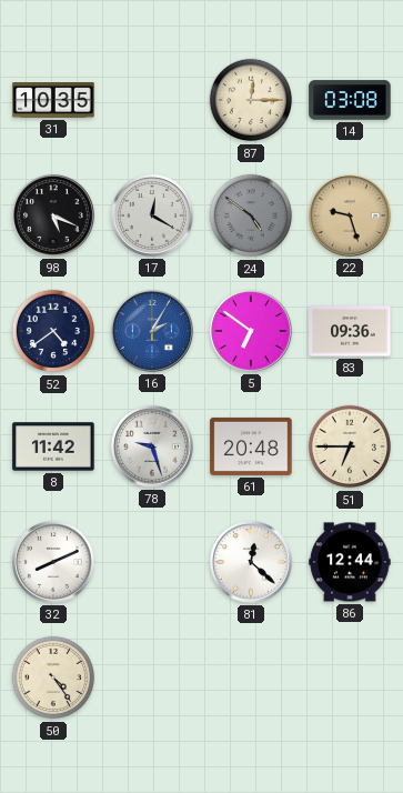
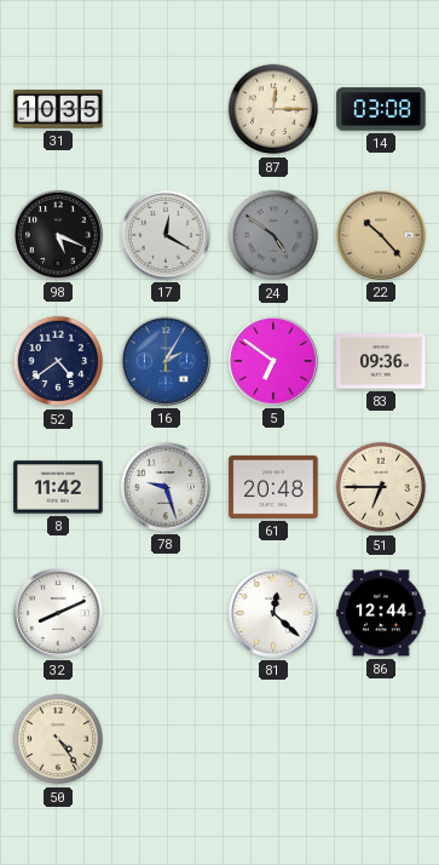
22: 9:27 -> 10:23
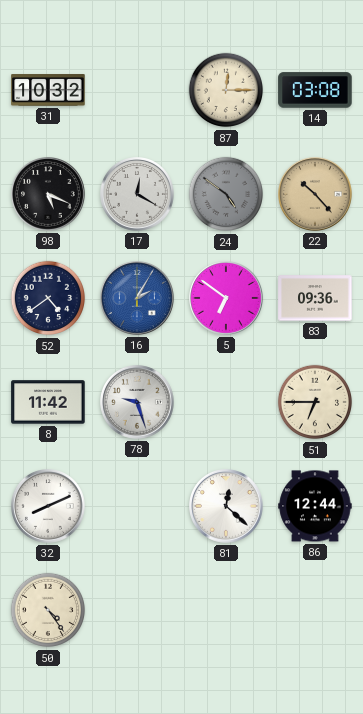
31: 10:35 -> 10:32
61: 20:48 -> none
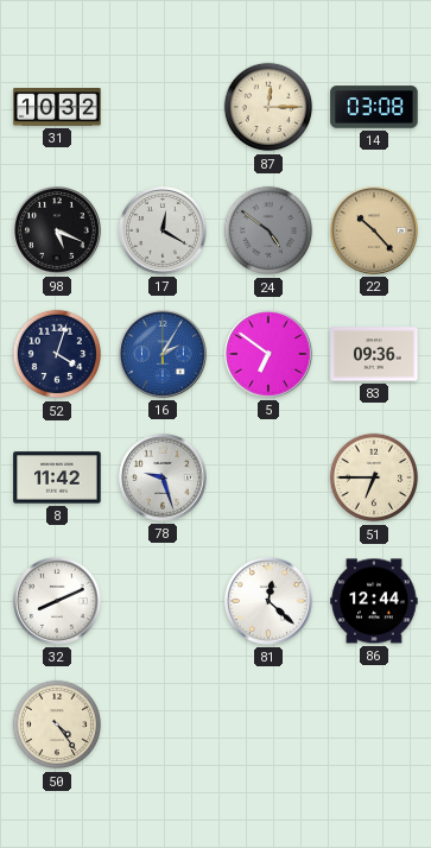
52: 4:39 -> 4:03
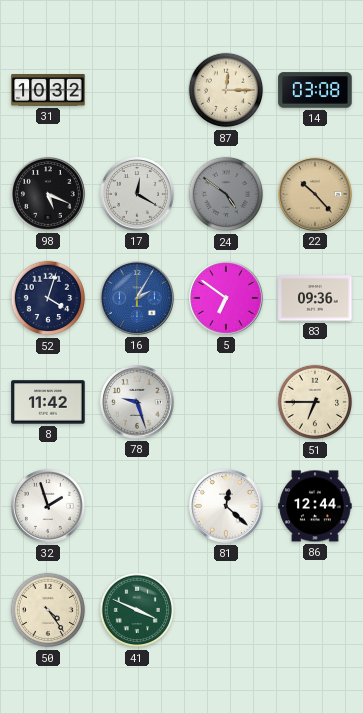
32: 8:11 -> 1:57
41: none -> 3:49
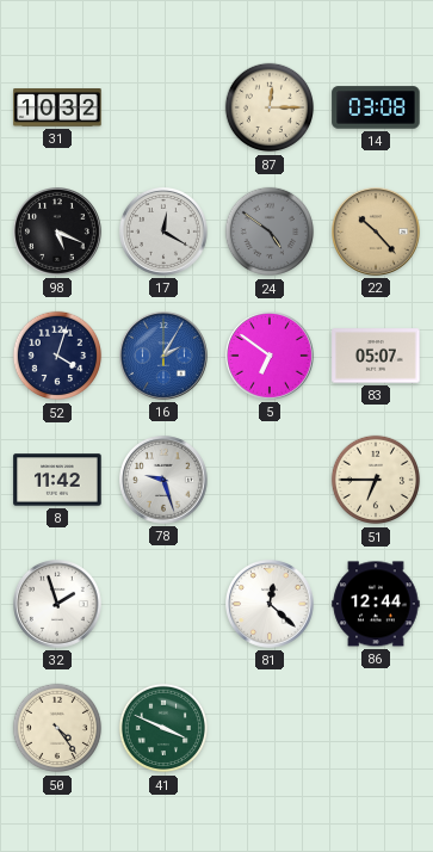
83: 09:36 -> 05:07
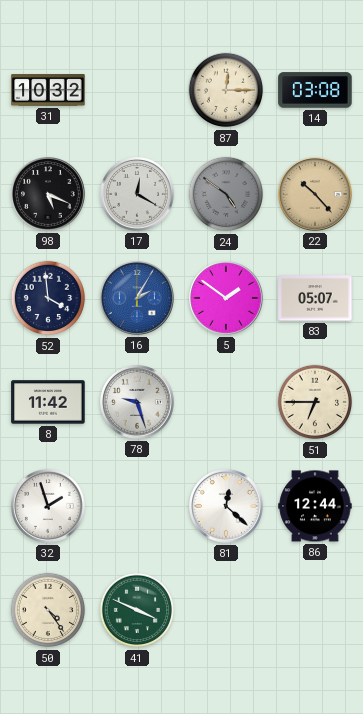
52: 4:03 -> 3:59
5: 6:51 -> 1:51
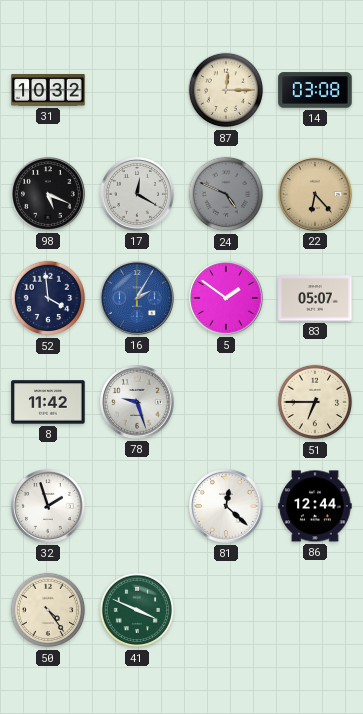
24: 4:51 -> 4:49
22: 10:23 -> 6:23
